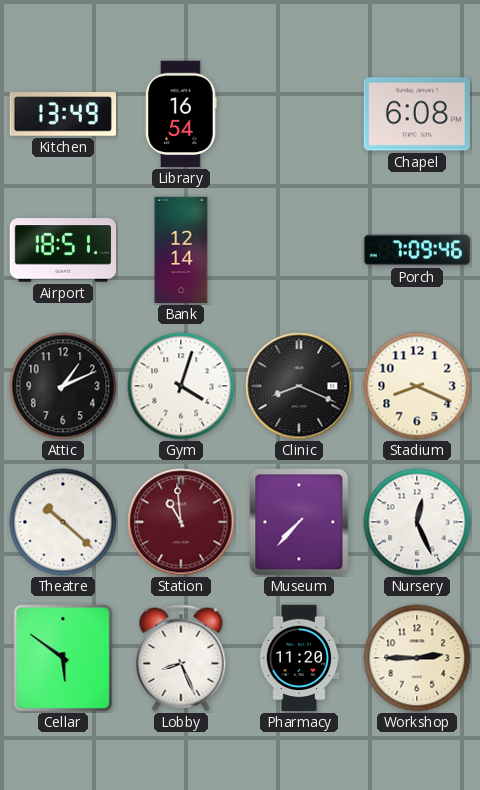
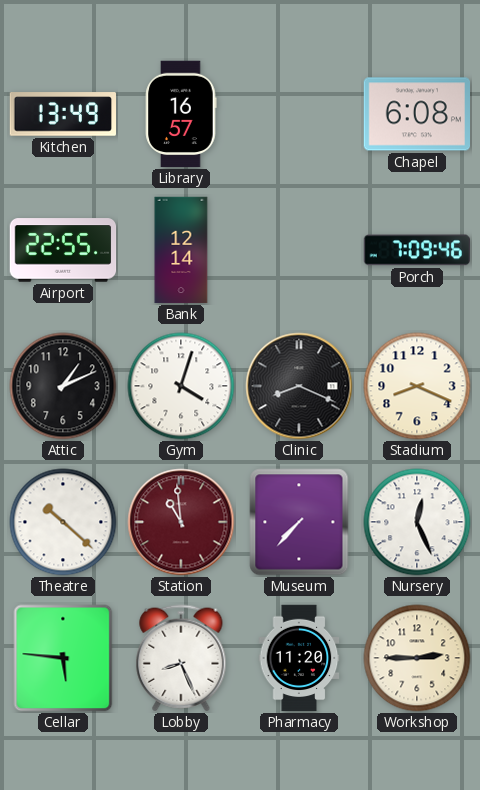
Library: 16:54 -> 16:57
Airport: 18:51 -> 22:55
Cellar: 5:51 -> 5:46
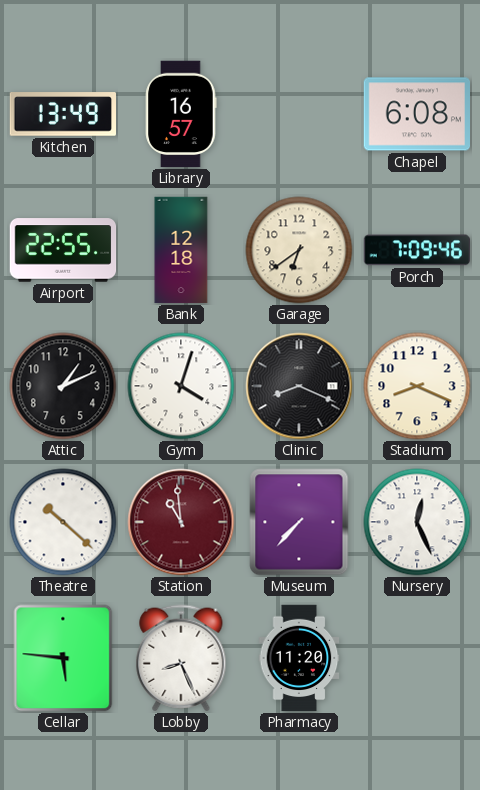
Bank: 12:14 -> 12:18
Garage: none -> 6:39
Workshop: 2:45 -> none
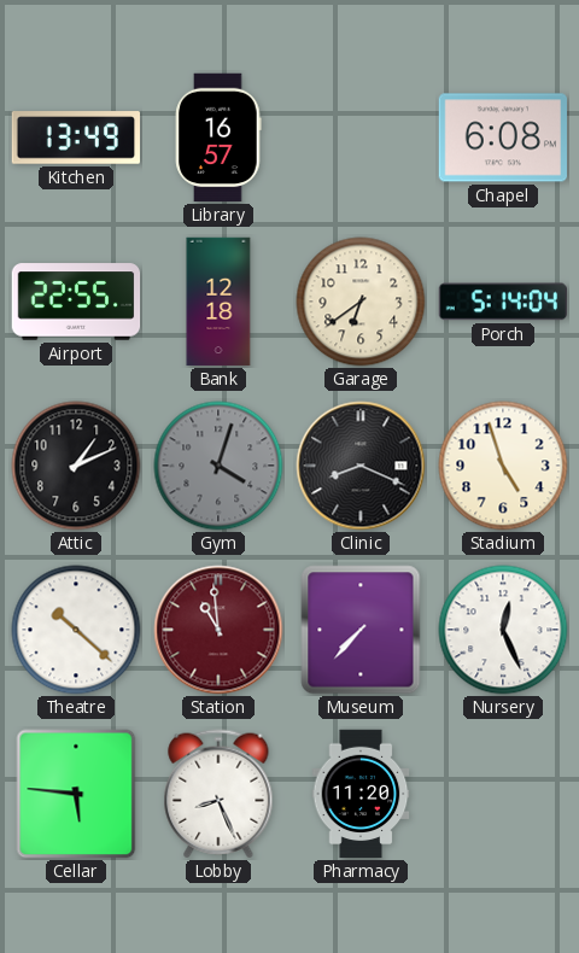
Porch: 7:09 -> 5:14
Gym dial: white -> grey
Stadium: 8:19 -> 4:57
